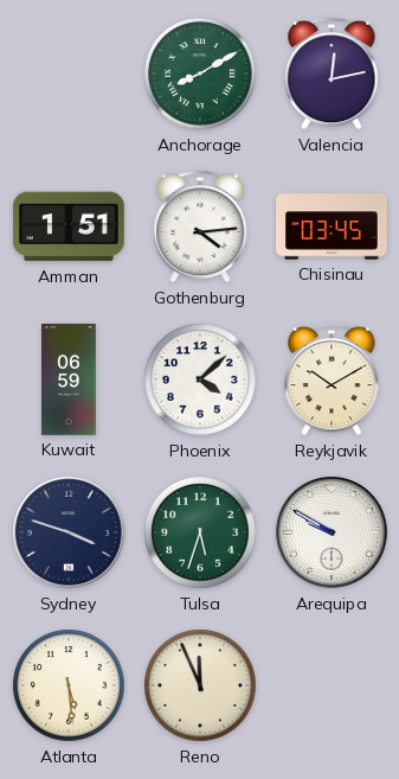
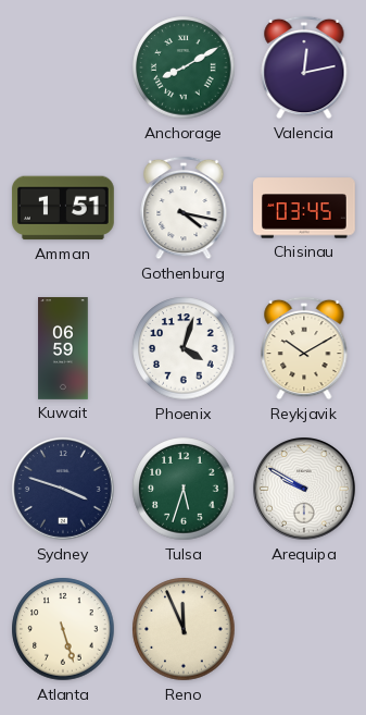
Gothenburg: 4:14 -> 4:17
Phoenix: 4:08 -> 4:03
Atlanta: 5:29 -> 5:27
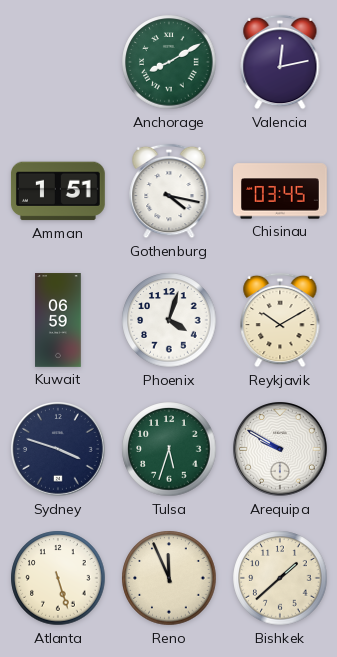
Bishkek: none -> 1:38
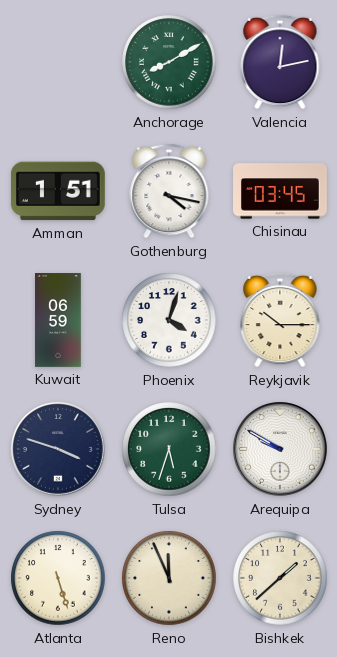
Reykjavik: 10:10 -> 10:15
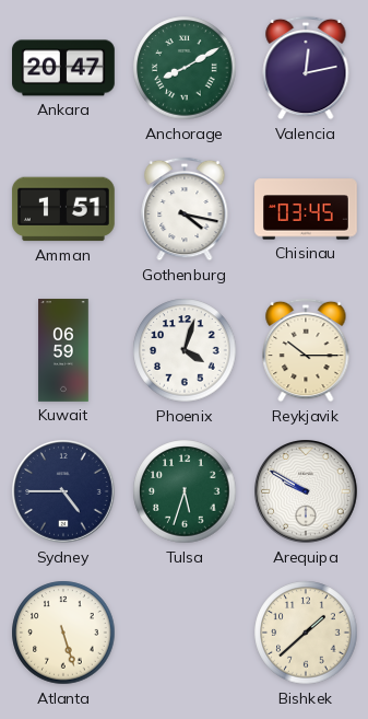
Ankara: none -> 20:47
Sydney: 3:48 -> 4:45
Reno: 11:56 -> none
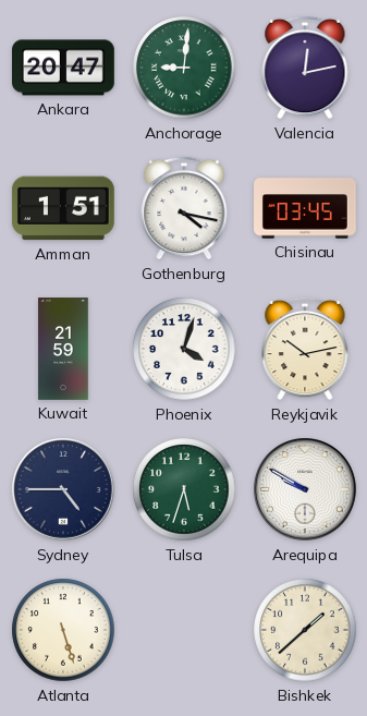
Anchorage: 8:10 -> 9:01
Kuwait: 06:59 -> 21:59
Reykjavik: 10:15 -> 10:13
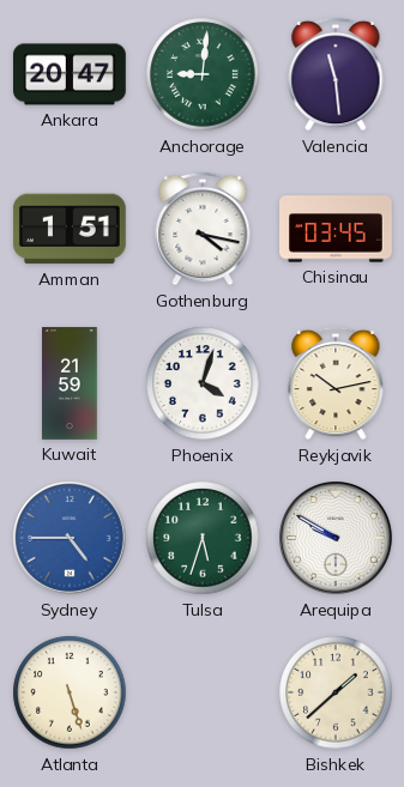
Valencia: 12:13 -> 11:29
Sydney dial: navy -> blue
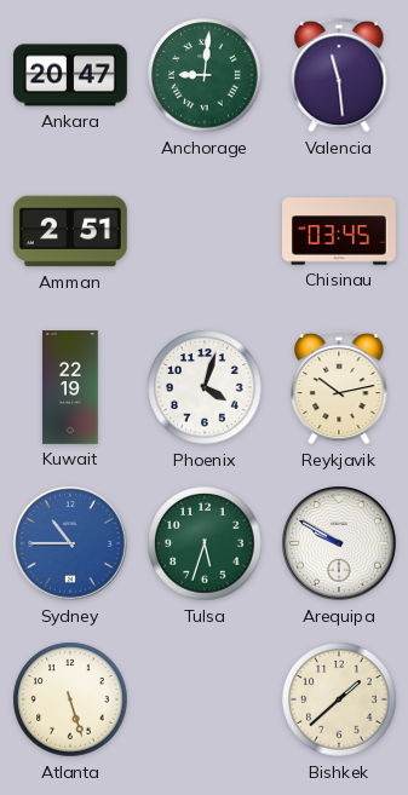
Amman: 1:51 -> 2:51
Gothenburg: 4:17 -> none
Kuwait: 21:59 -> 22:19
Sydney: 4:45 -> 10:45
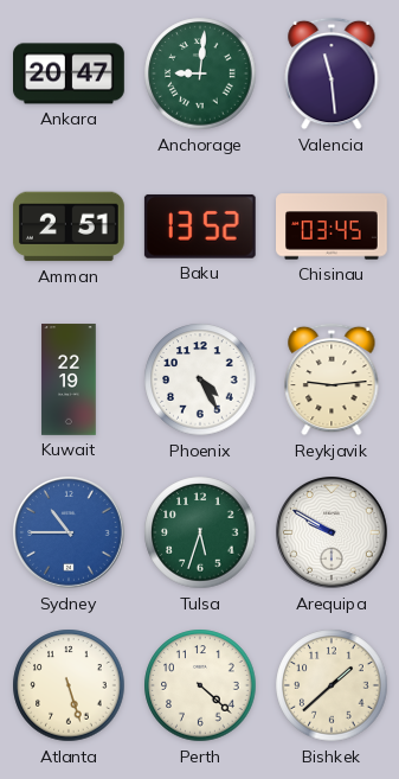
Baku: none -> 13:52
Phoenix: 4:03 -> 4:25
Reykjavik: 10:13 -> 9:14
Perth: none -> 4:22
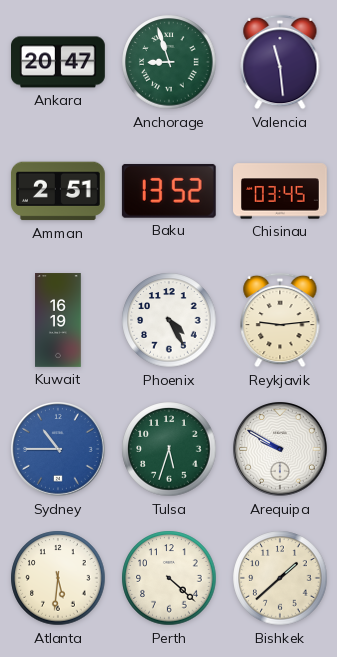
Anchorage: 9:01 -> 8:57
Kuwait: 22:19 -> 16:19
Atlanta: 5:27 -> 5:31
